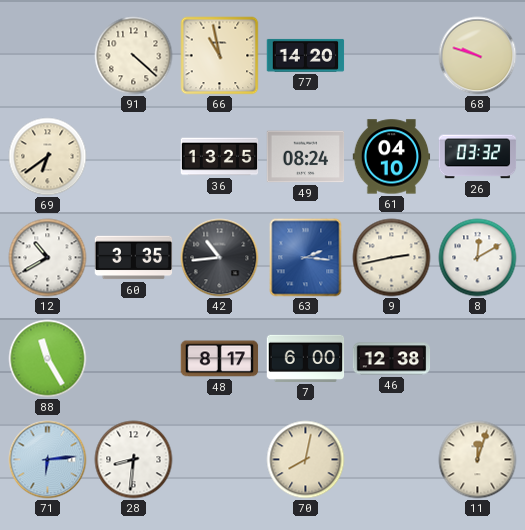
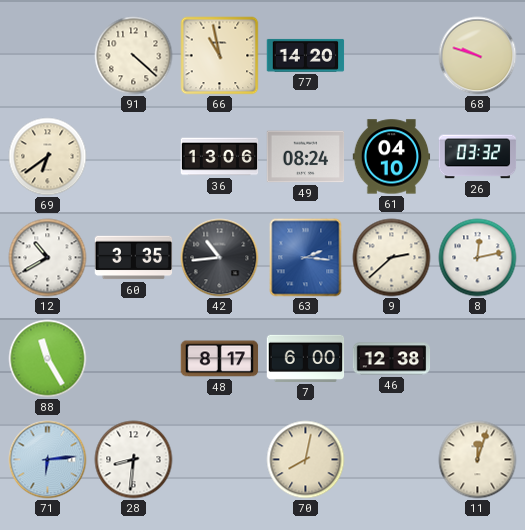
36: 13:25 -> 13:06
9: 2:43 -> 2:38
8: 12:10 -> 12:13
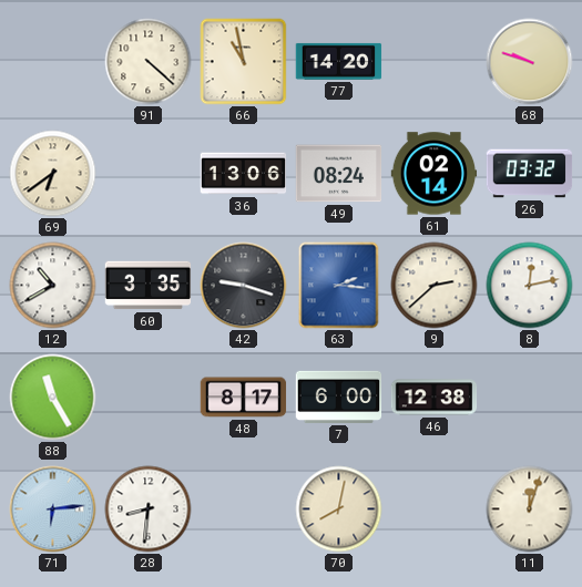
61: 04:10 -> 02:14
42: 10:44 -> 9:18
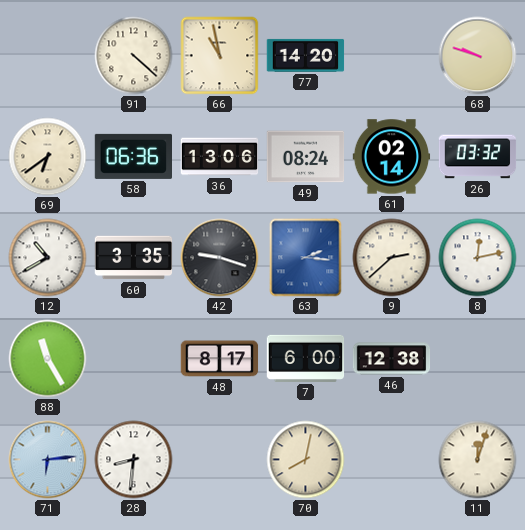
58: none -> 06:36
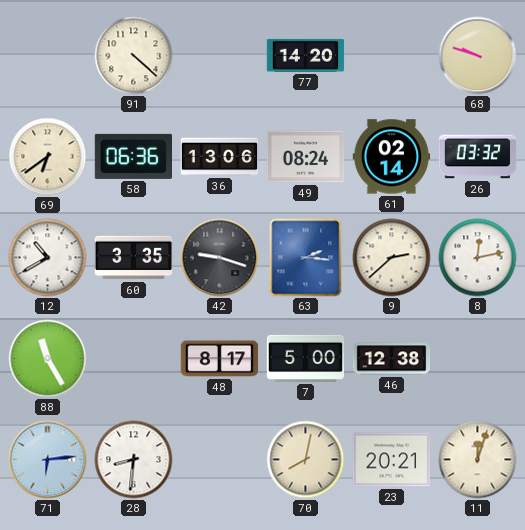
66: 10:58 -> none
7: 6:00 -> 5:00
23: none -> 20:21
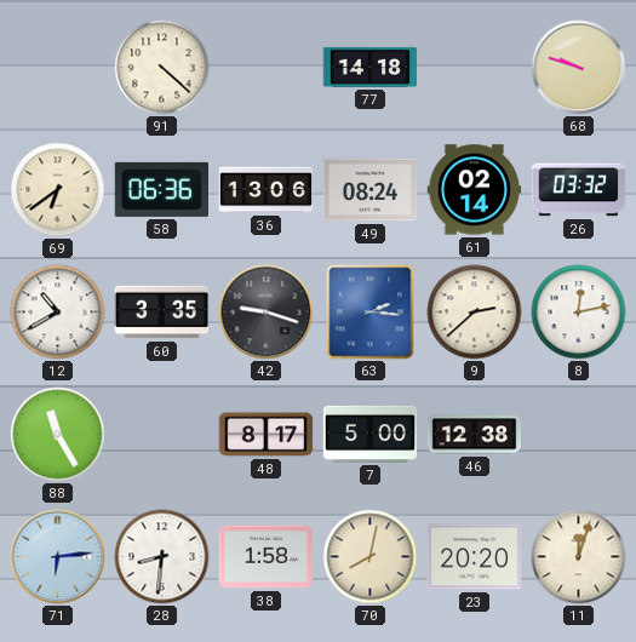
77: 14:20 -> 14:18
38: none -> 1:58
23: 20:21 -> 20:20
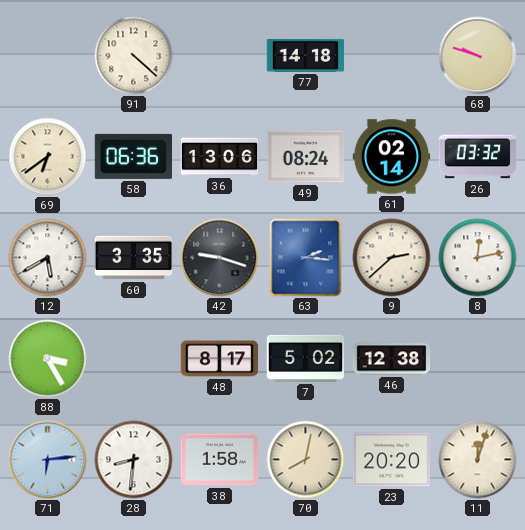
12: 10:40 -> 5:40
88: 11:25 -> 3:25
7: 5:00 -> 5:02
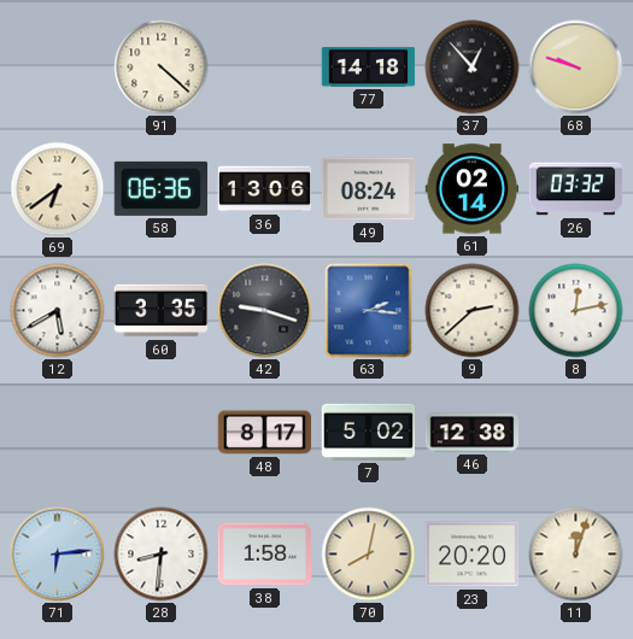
37: none -> 12:53
88: 3:25 -> none
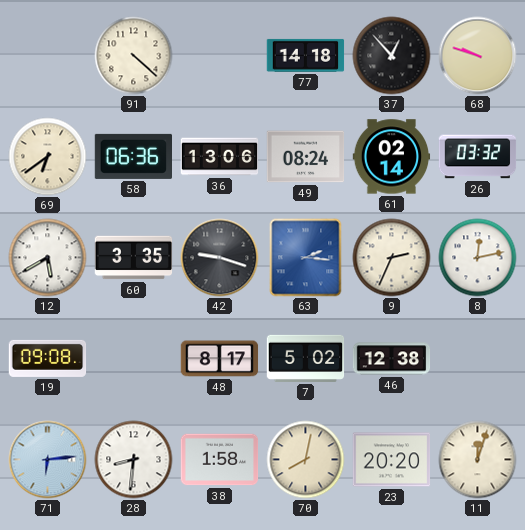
9: 2:38 -> 2:34
19: none -> 09:08
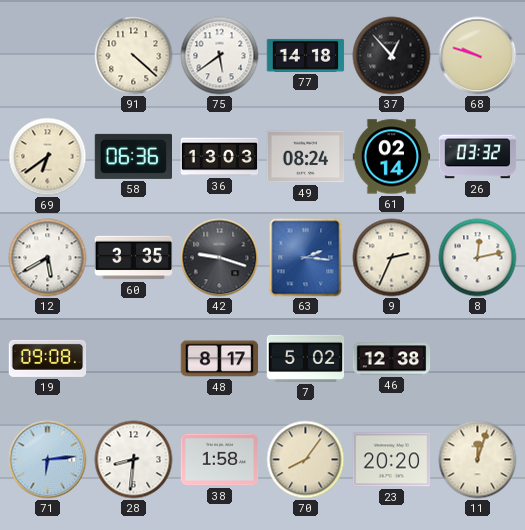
75: none -> 5:39
36: 13:06 -> 13:03
70: 8:02 -> 8:06
